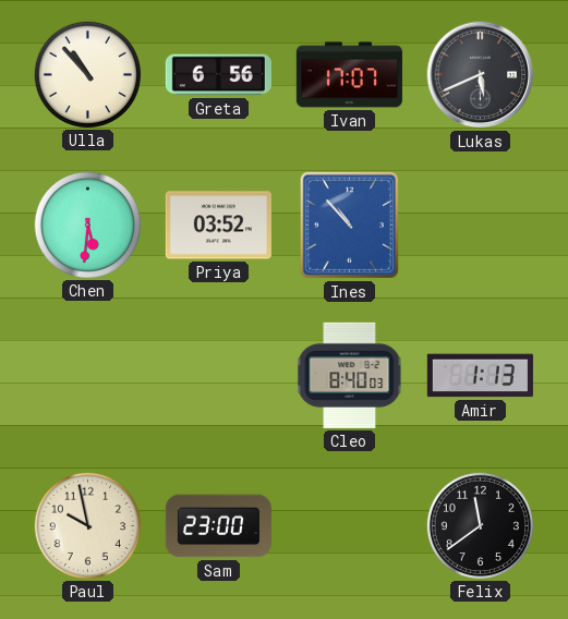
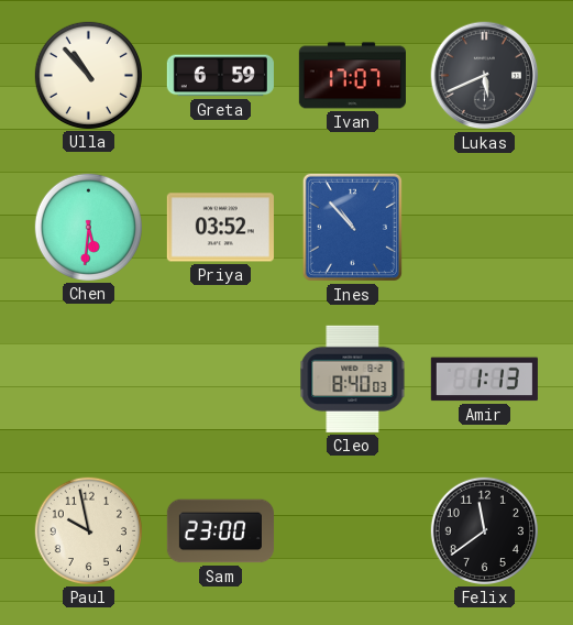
Greta: 6:56 -> 6:59
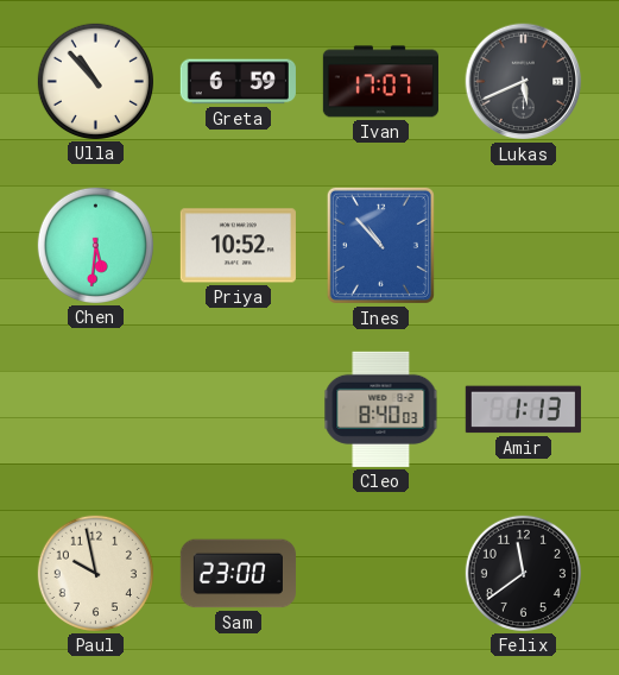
Priya: 03:52 -> 10:52
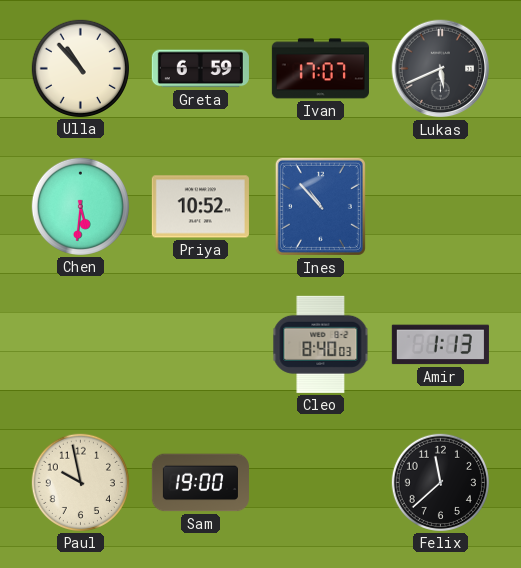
Sam: 23:00 -> 19:00
Felix: 11:39 -> 11:38
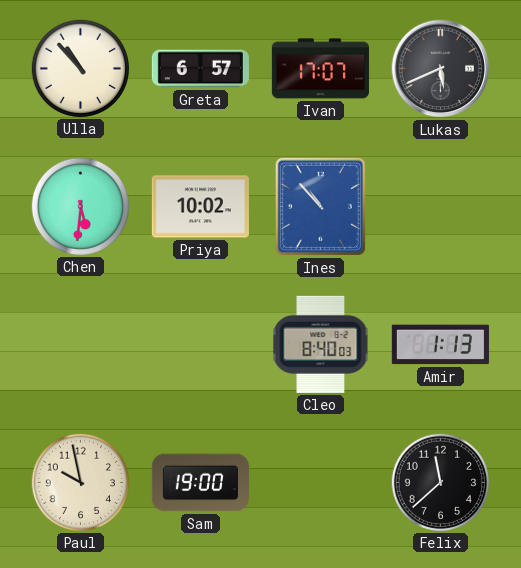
Greta: 6:59 -> 6:57
Priya: 10:52 -> 10:02
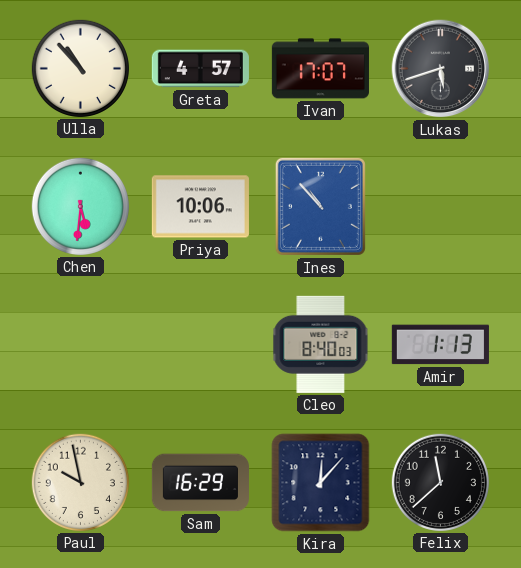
Greta: 6:57 -> 4:57
Lukas: 5:41 -> 5:42
Priya: 10:02 -> 10:06
Sam: 19:00 -> 16:29
Kira: none -> 12:07
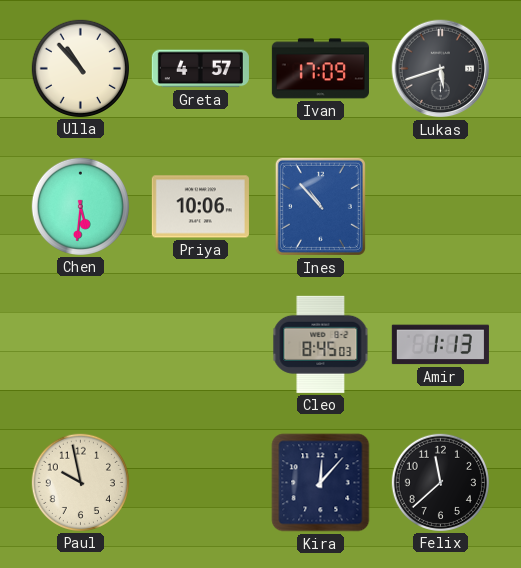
Ivan: 17:07 -> 17:09
Cleo: 8:40 -> 8:45
Sam: 16:29 -> none
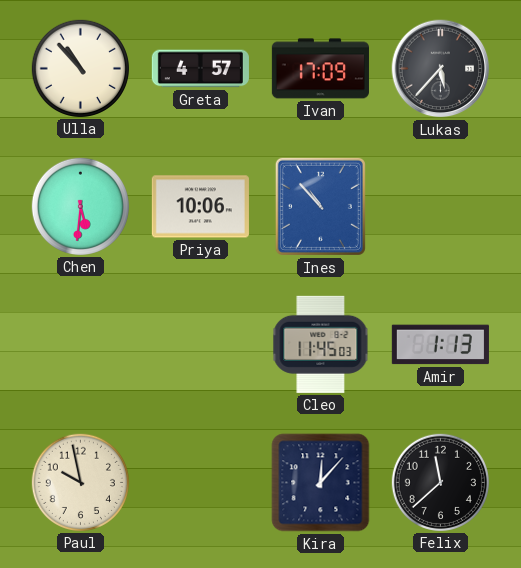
Lukas: 5:42 -> 5:37
Cleo: 8:45 -> 11:45
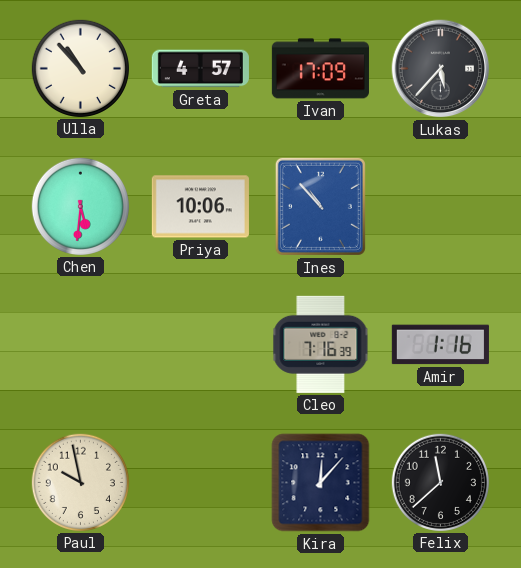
Cleo: 11:45 -> 7:16
Amir: 1:13 -> 1:16
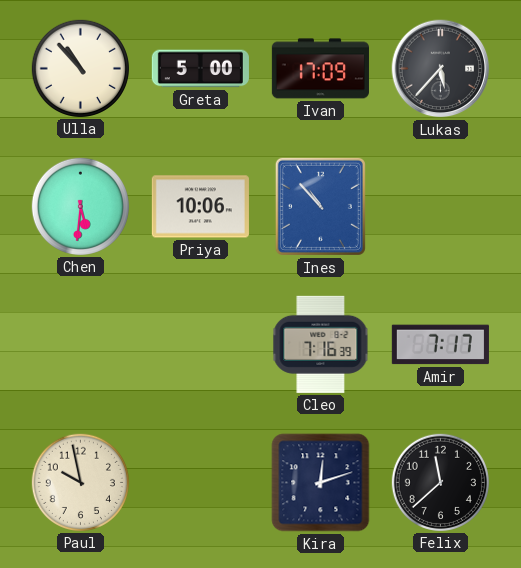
Greta: 4:57 -> 5:00
Amir: 1:16 -> 7:17
Kira: 12:07 -> 12:12
